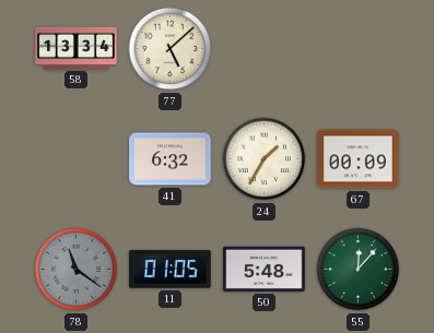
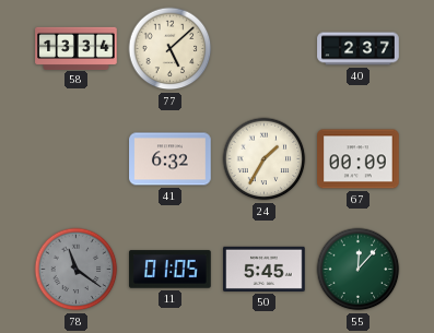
40: none -> 2:37
50: 5:48 -> 5:45
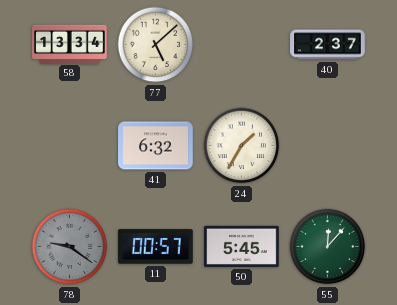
67: 00:09 -> none
78: 11:21 -> 9:21
11: 01:05 -> 00:57
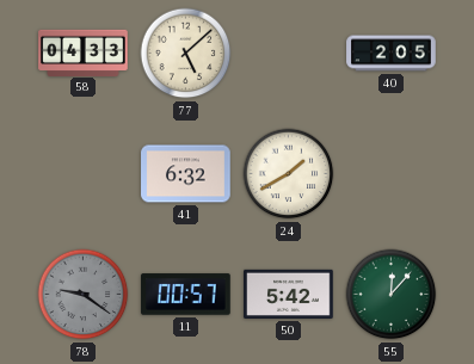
58: 13:34 -> 04:33
40: 2:37 -> 2:05
24: 1:35 -> 1:40
50: 5:45 -> 5:42
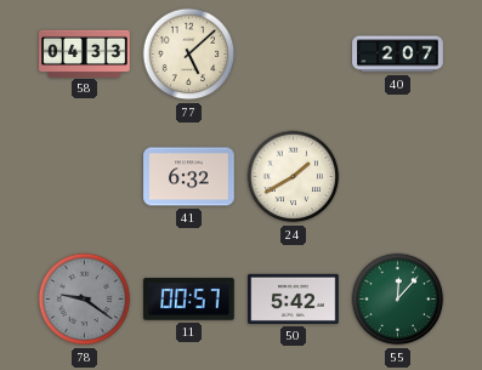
40: 2:05 -> 2:07
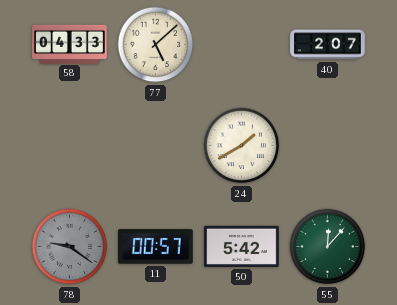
41: 6:32 -> none
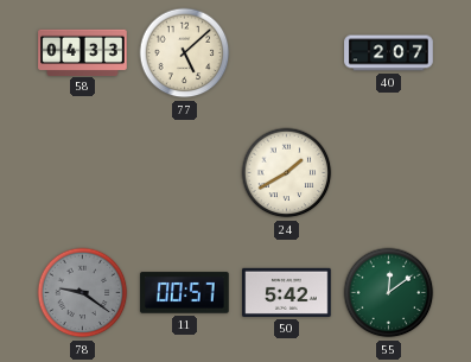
55: 12:07 -> 12:09
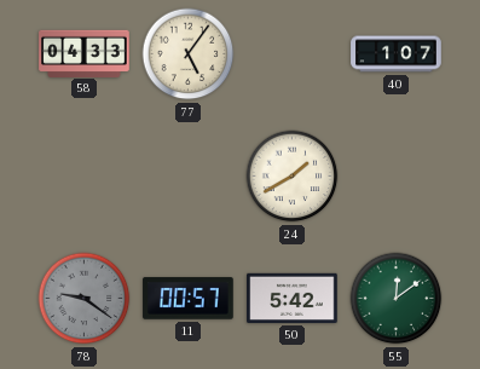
77: 5:08 -> 5:06
40: 2:07 -> 1:07
